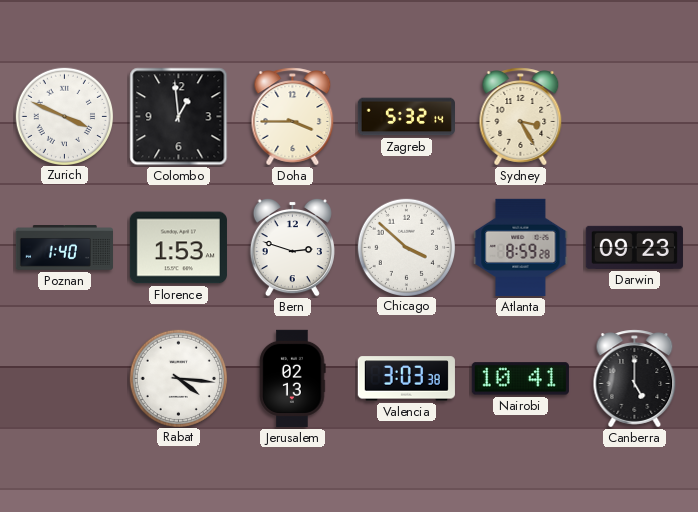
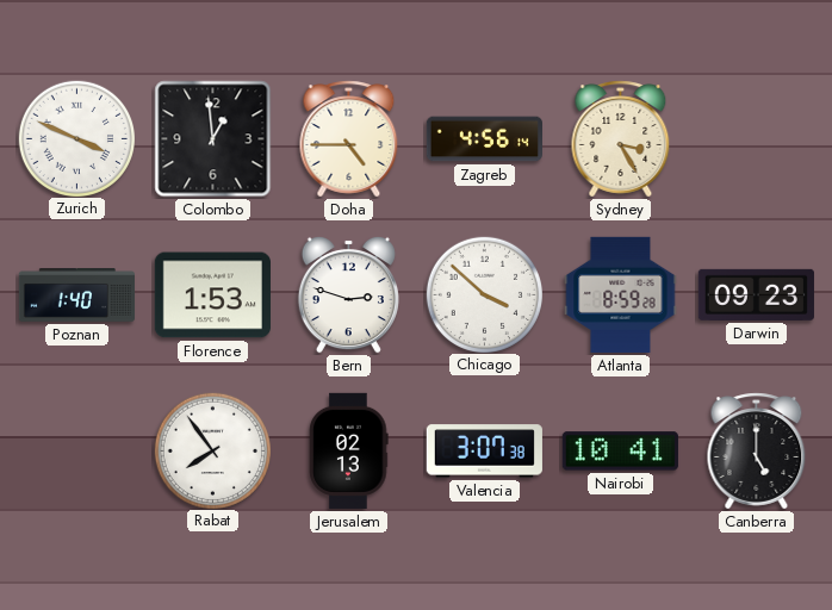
Doha: 3:45 -> 4:45
Zagreb: 5:32 -> 4:56
Rabat: 4:16 -> 7:54
Valencia: 3:03 -> 3:07
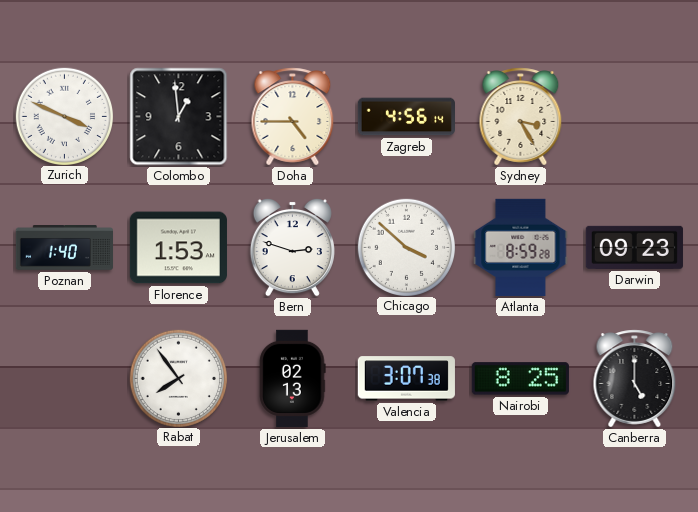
Nairobi: 10:41 -> 8:25
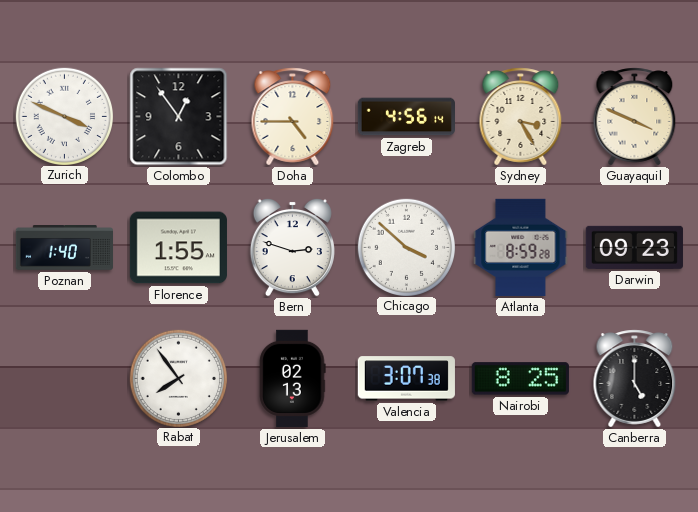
Colombo: 12:59 -> 12:54
Guayaquil: none -> 3:49
Florence: 1:53 -> 1:55
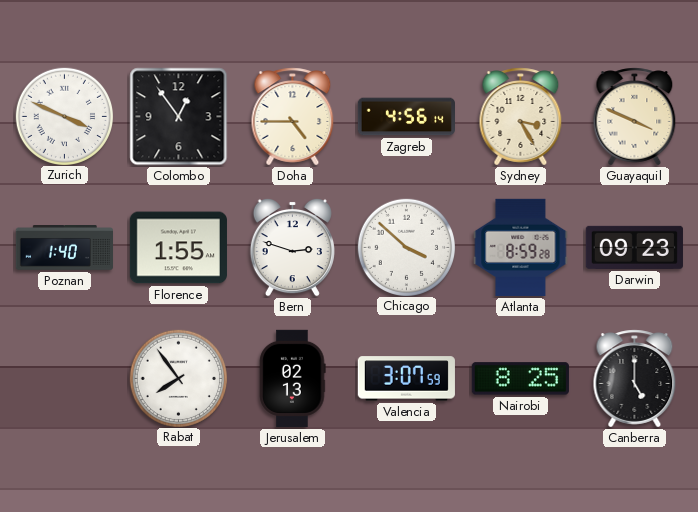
Valencia: 3:07:38 -> 3:07:59
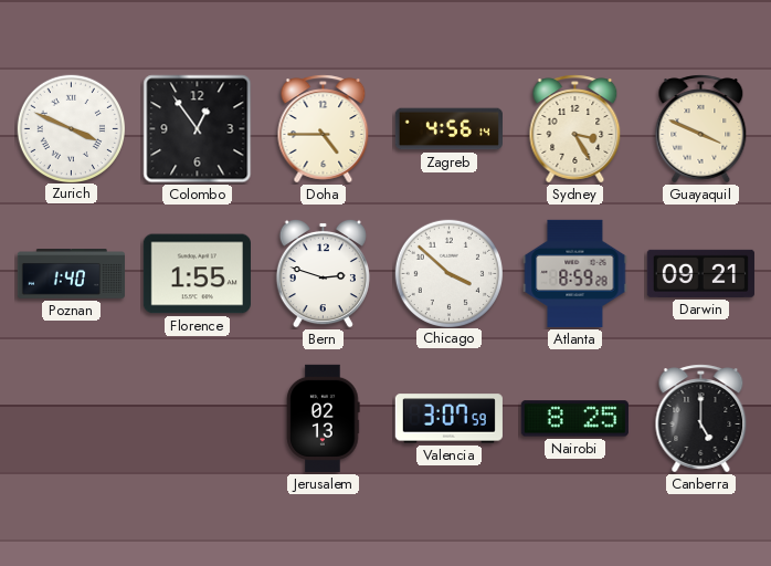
Darwin: 09:23 -> 09:21
Rabat: 7:54 -> none
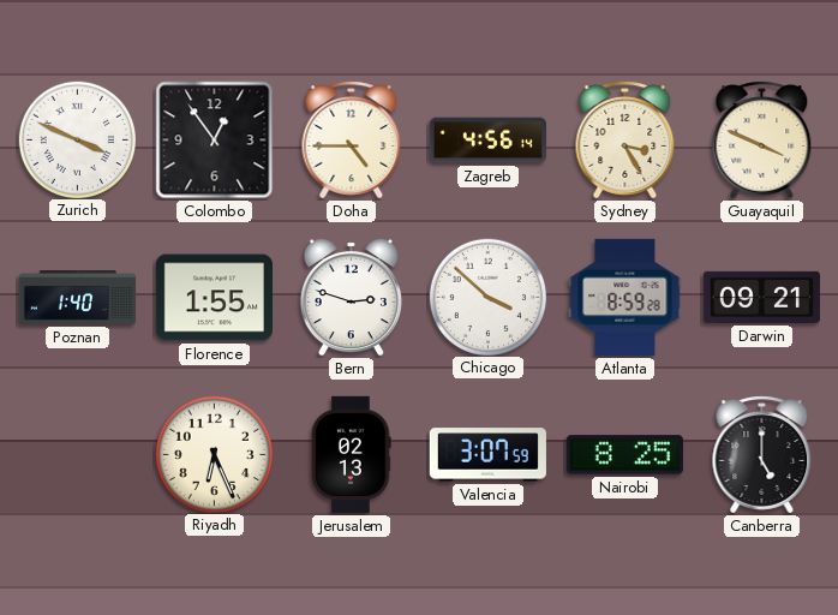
Riyadh: none -> 6:26
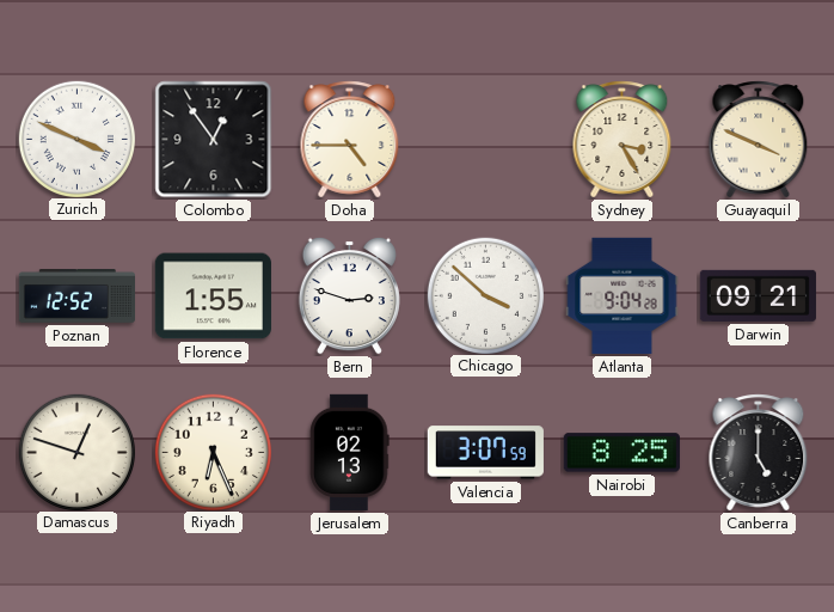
Zagreb: 4:56 -> none
Poznan: 1:40 -> 12:52
Atlanta: 8:59 -> 9:04
Damascus: none -> 12:48
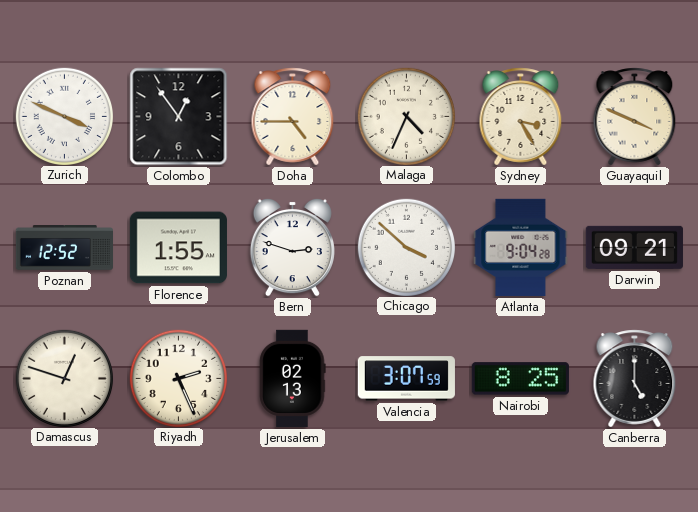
Malaga: none -> 4:34
Riyadh: 6:26 -> 2:26
